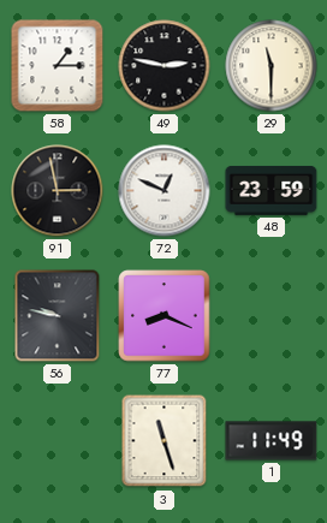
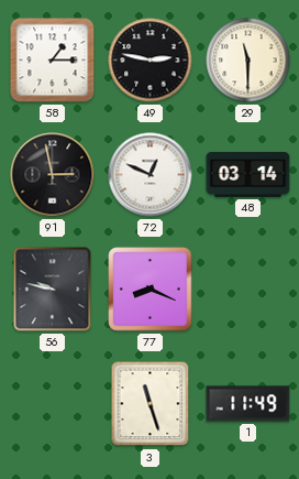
48: 23:59 -> 03:14
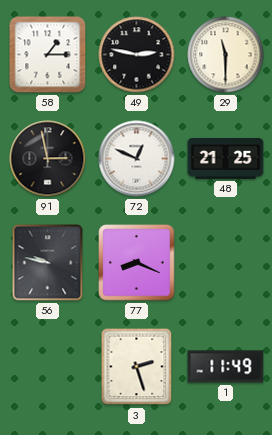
48: 03:14 -> 21:25
3: 11:27 -> 2:27
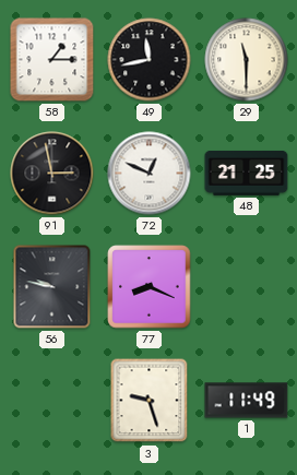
49: 2:47 -> 11:43
3: 2:27 -> 9:27
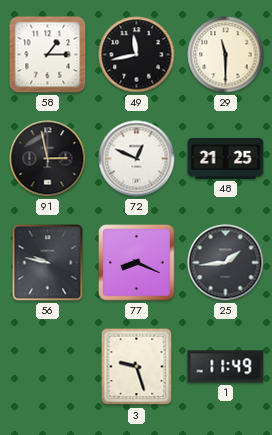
25: none -> 1:44
